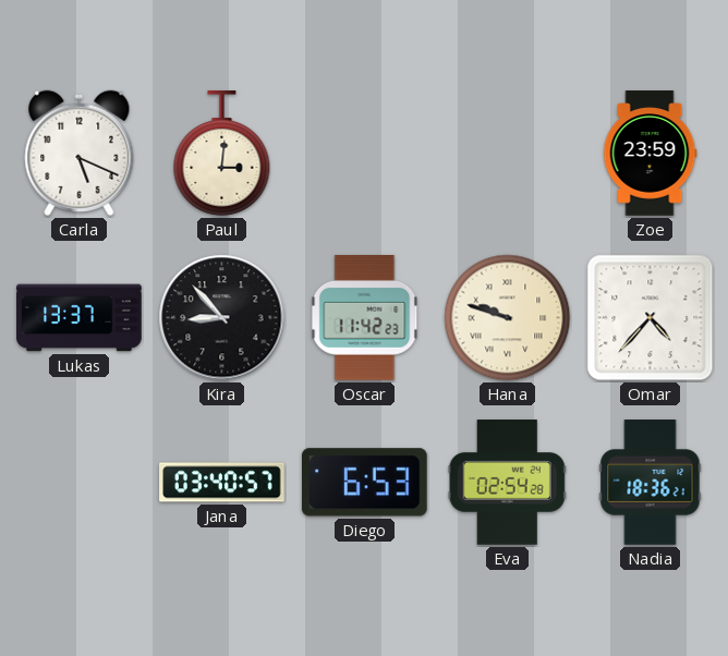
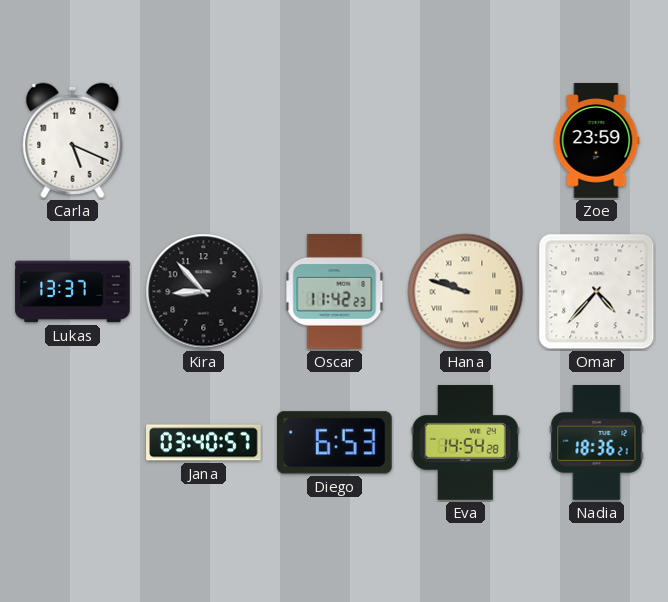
Paul: 3:01 -> none
Eva: 02:54 -> 14:54
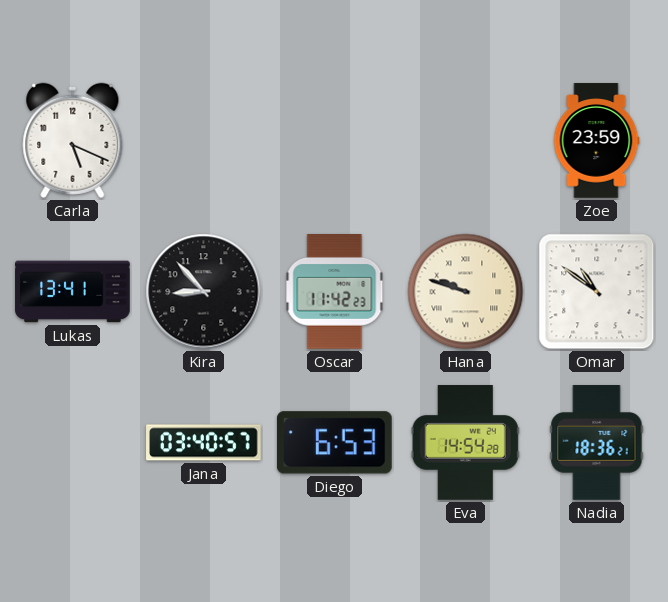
Lukas: 13:37 -> 13:41
Omar: 4:37 -> 10:51
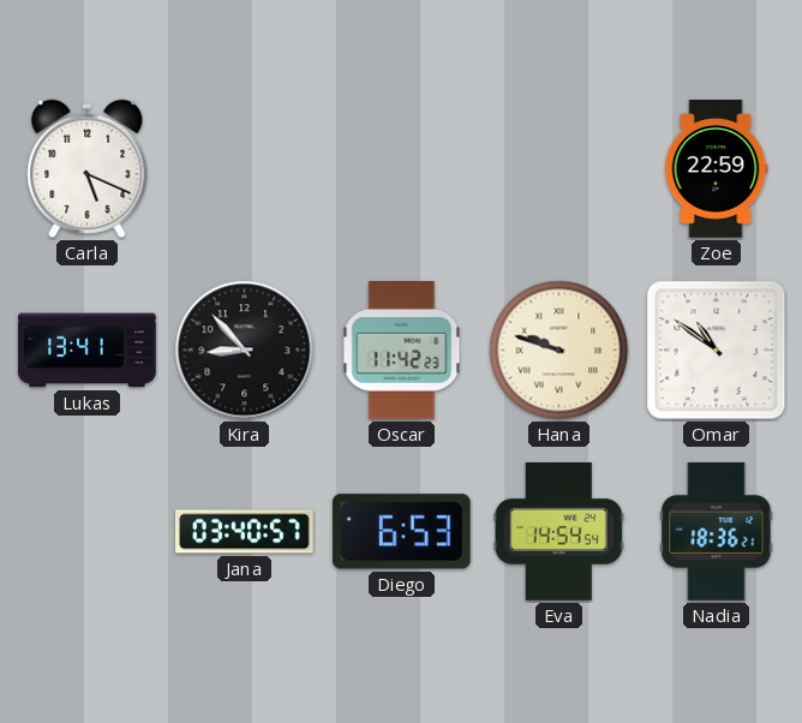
Zoe: 23:59 -> 22:59
Eva: 14:54:28 -> 14:54:54
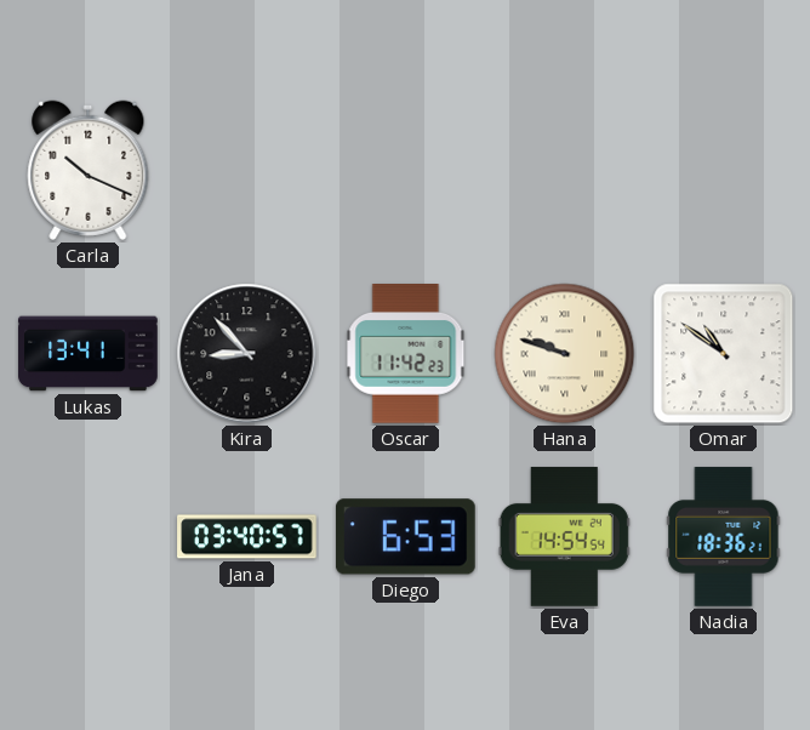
Carla: 5:19 -> 10:19
Zoe: 22:59 -> none
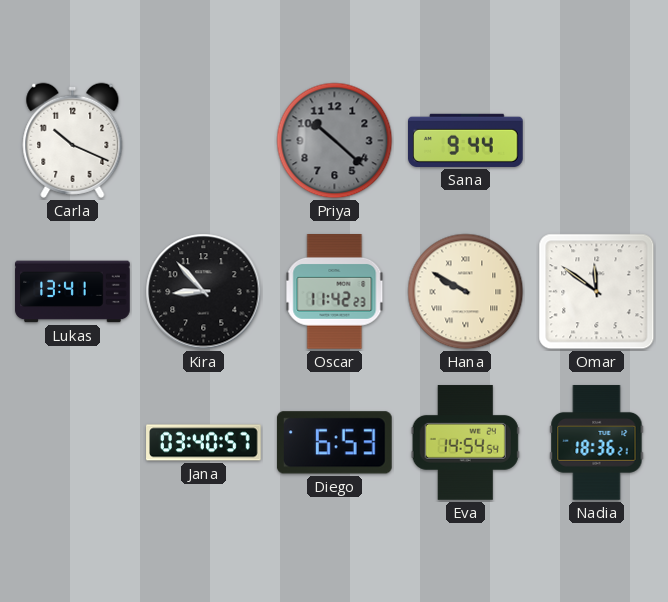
Priya: none -> 10:22
Sana: none -> 9:44
Hana: 9:48 -> 9:50
Omar: 10:51 -> 11:51
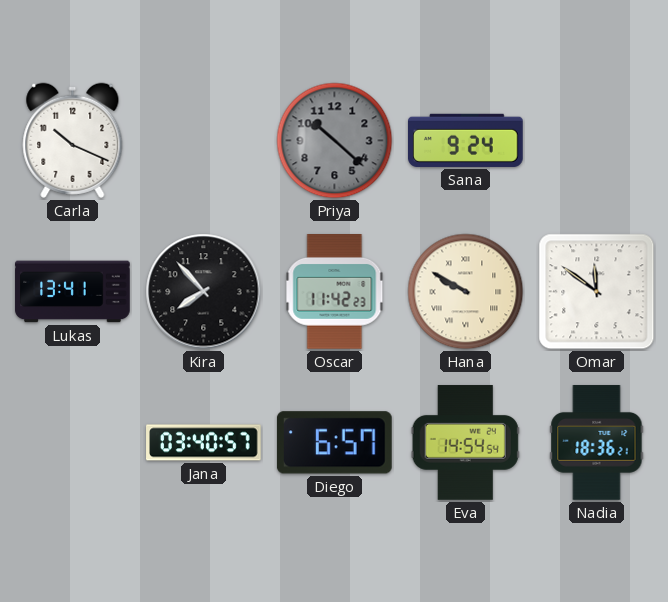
Sana: 9:44 -> 9:24
Kira: 8:53 -> 7:53
Diego: 6:53 -> 6:57
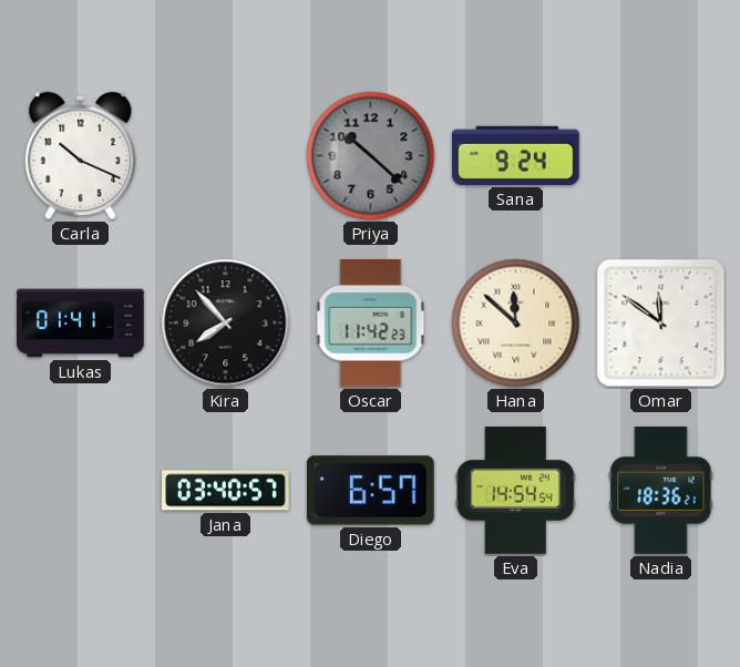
Lukas: 13:41 -> 01:41
Hana: 9:50 -> 11:52
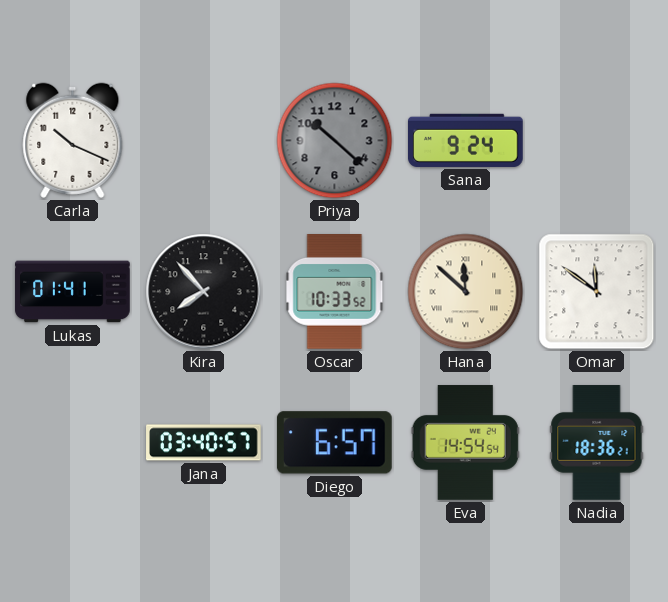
Oscar: 11:42 -> 10:33
